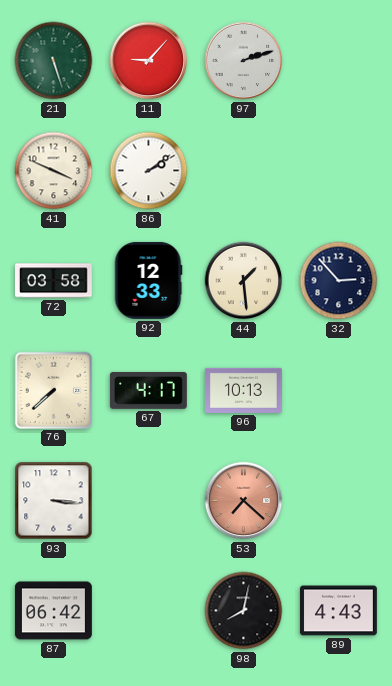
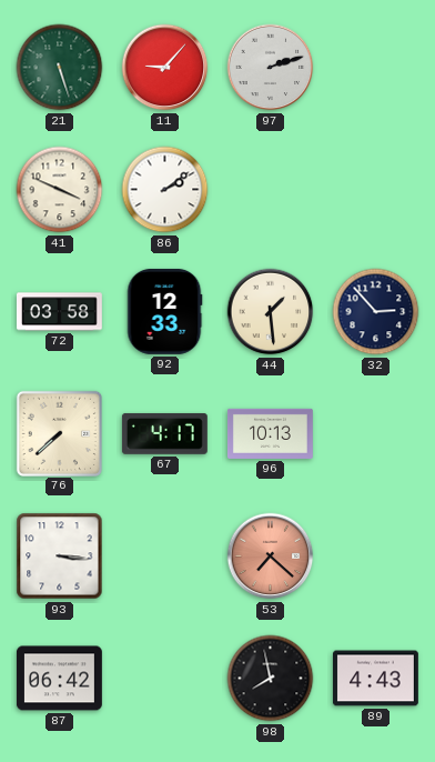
98: 8:02 -> 7:58
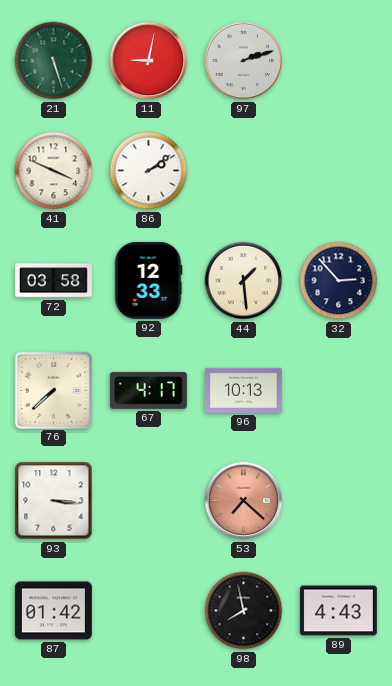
11: 9:07 -> 9:02
87: 06:42 -> 01:42
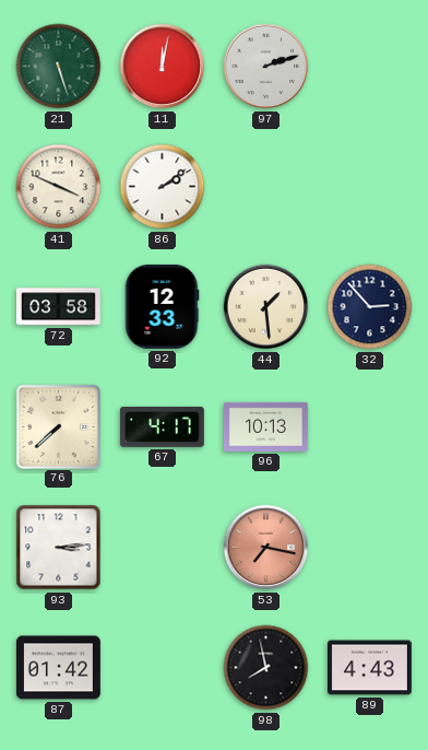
11: 9:02 -> 12:02
93: 3:16 -> 3:14
53: 7:22 -> 7:17
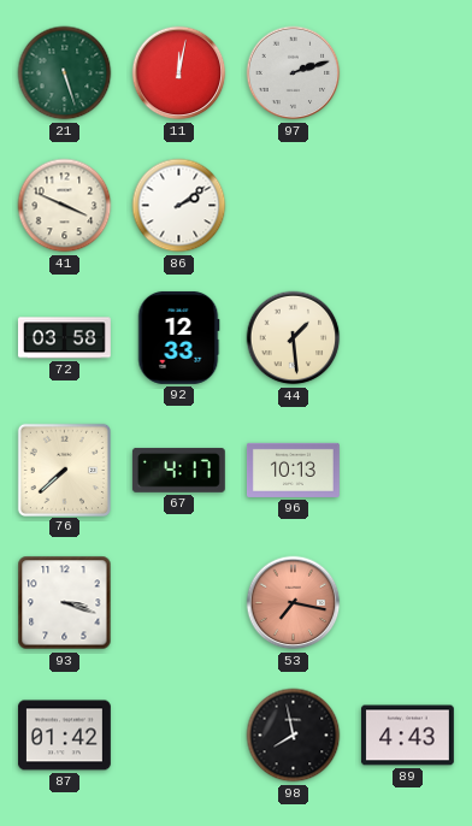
32: 2:53 -> none
93: 3:14 -> 3:18
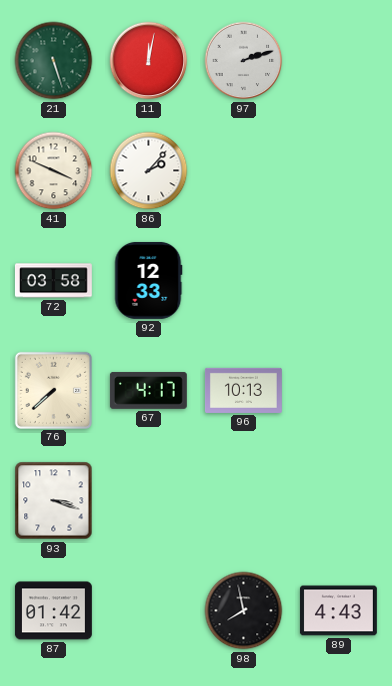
86: 2:09 -> 2:07
44: 1:29 -> none
53: 7:17 -> none
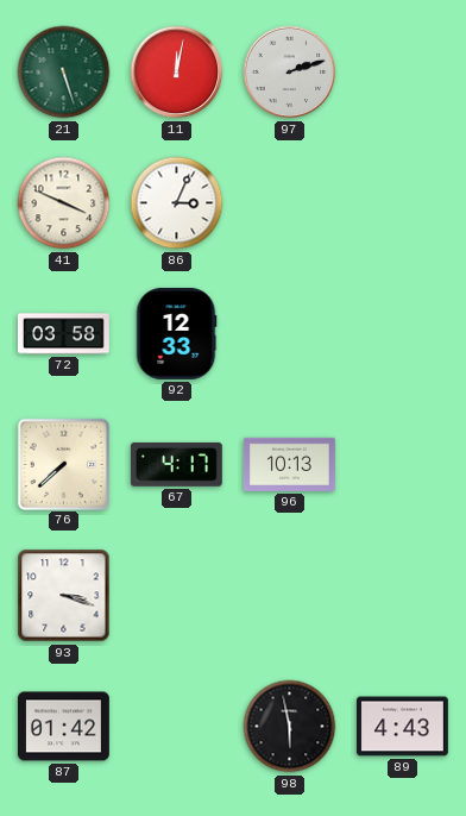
86: 2:07 -> 3:04
98: 7:58 -> 5:58
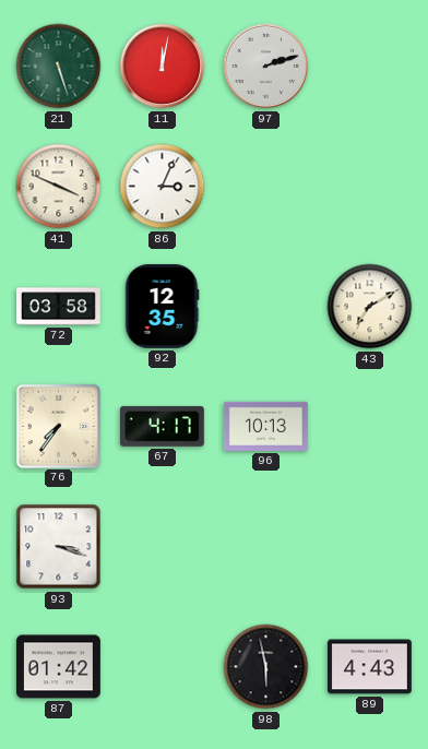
92: 12:33 -> 12:35
43: none -> 7:10
76: 7:38 -> 7:36
